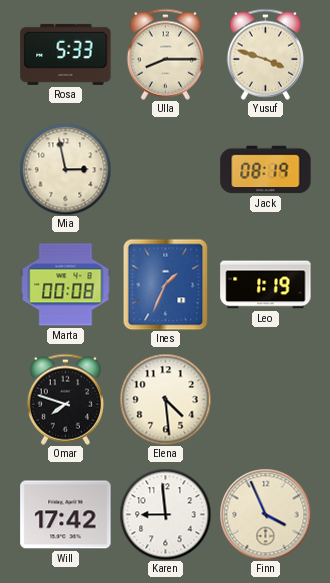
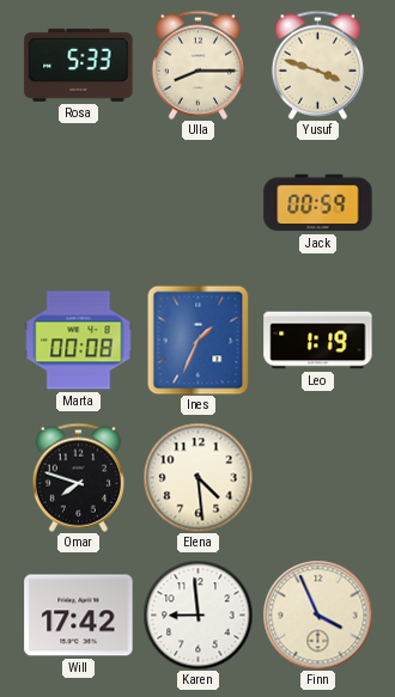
Mia: 2:58 -> none
Jack: 08:19 -> 00:59
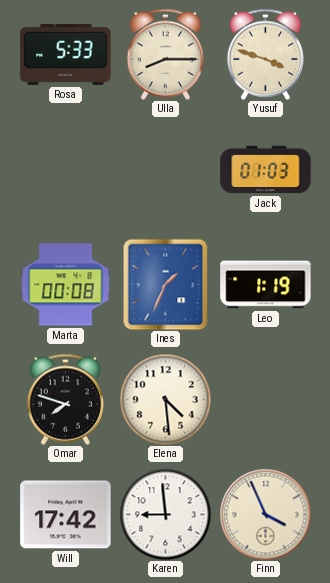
Jack: 00:59 -> 01:03
